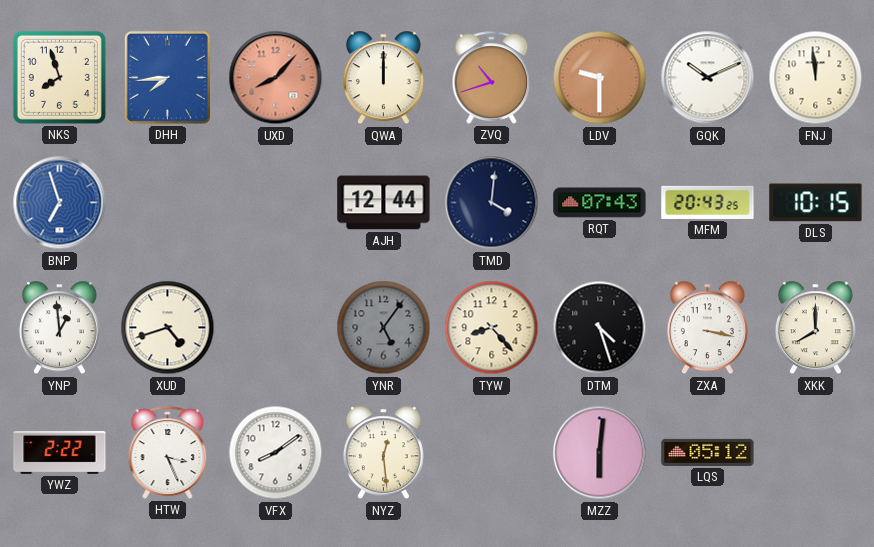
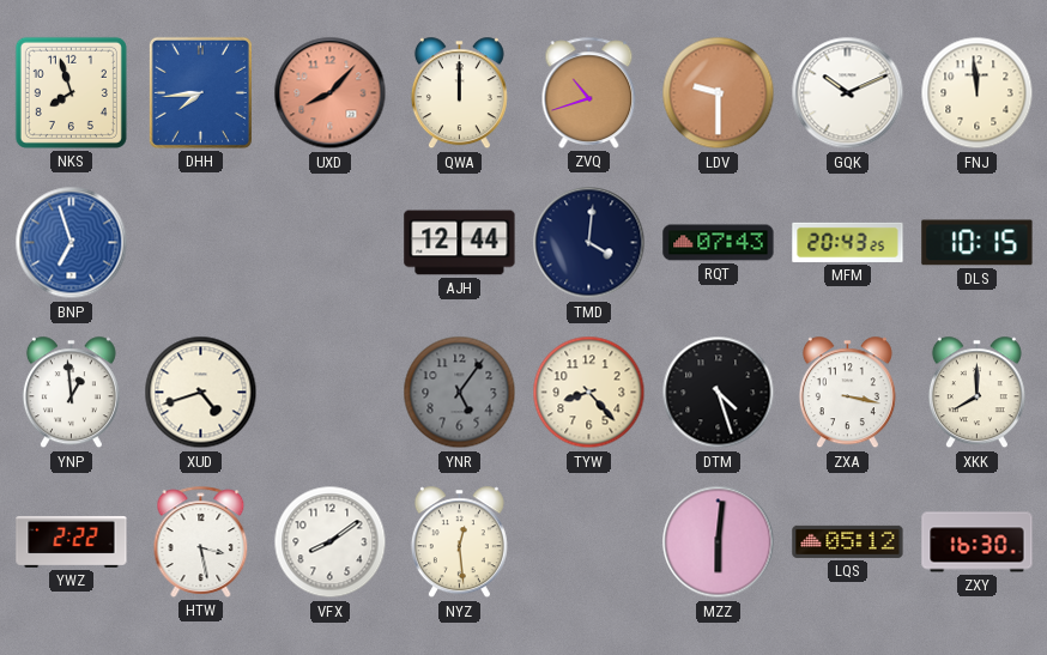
HTW: 3:26 -> 3:28
ZXY: none -> 16:30
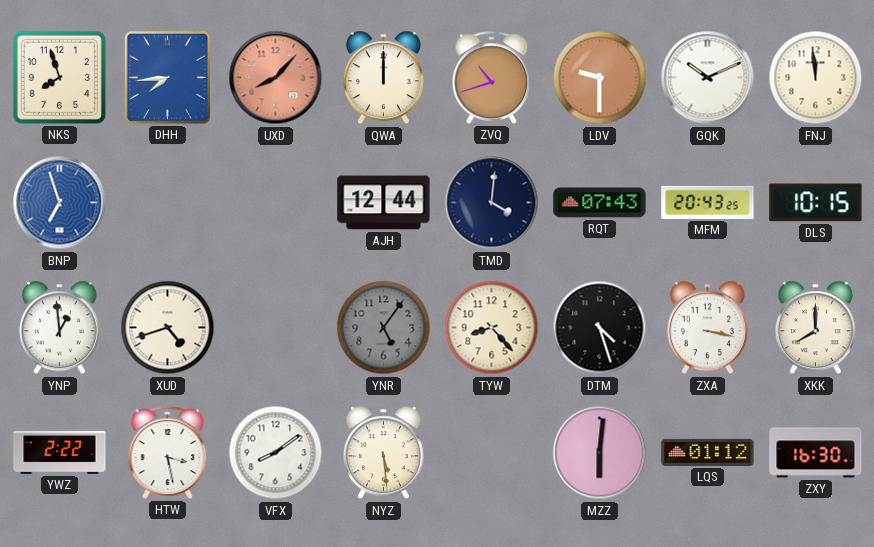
NYZ: 12:29 -> 5:29
LQS: 05:12 -> 01:12
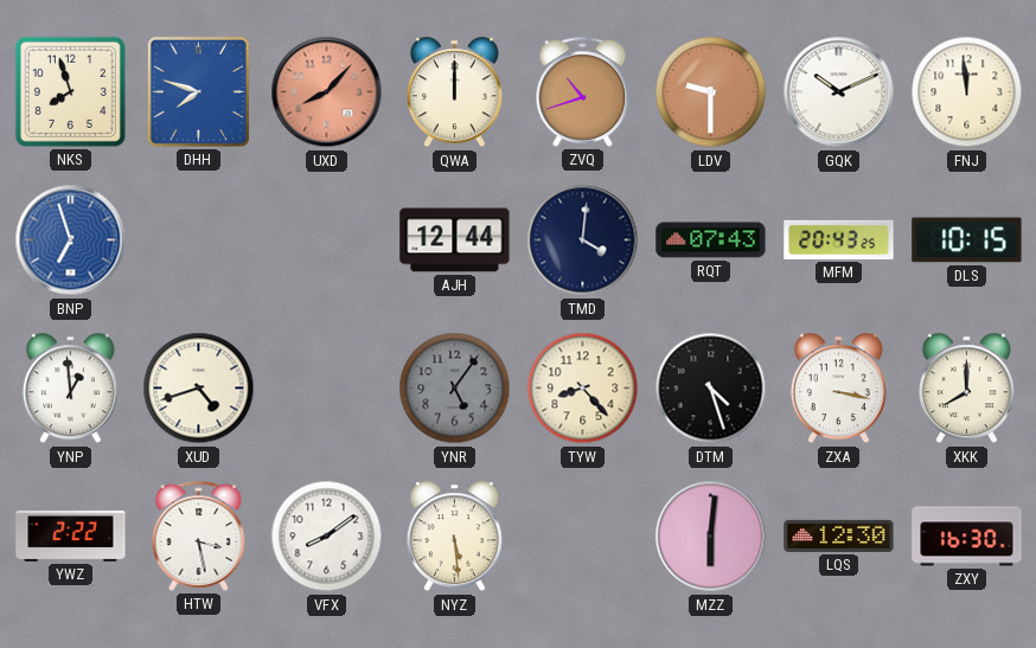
DHH: 7:44 -> 7:48
LQS: 01:12 -> 12:30
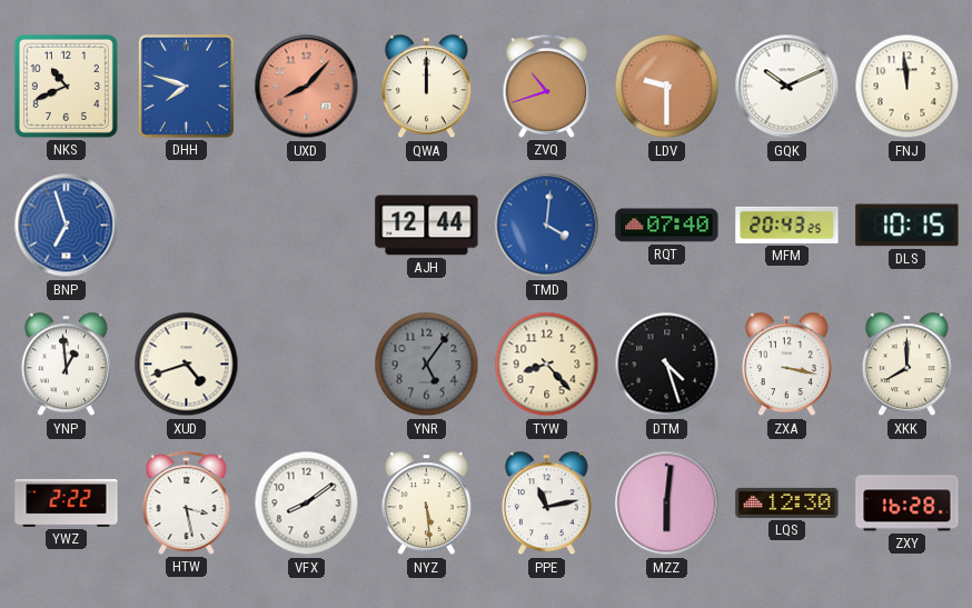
NKS: 7:57 -> 10:41
TMD dial: navy -> blue
RQT: 07:43 -> 07:40
PPE: none -> 11:13
ZXY: 16:30 -> 16:28
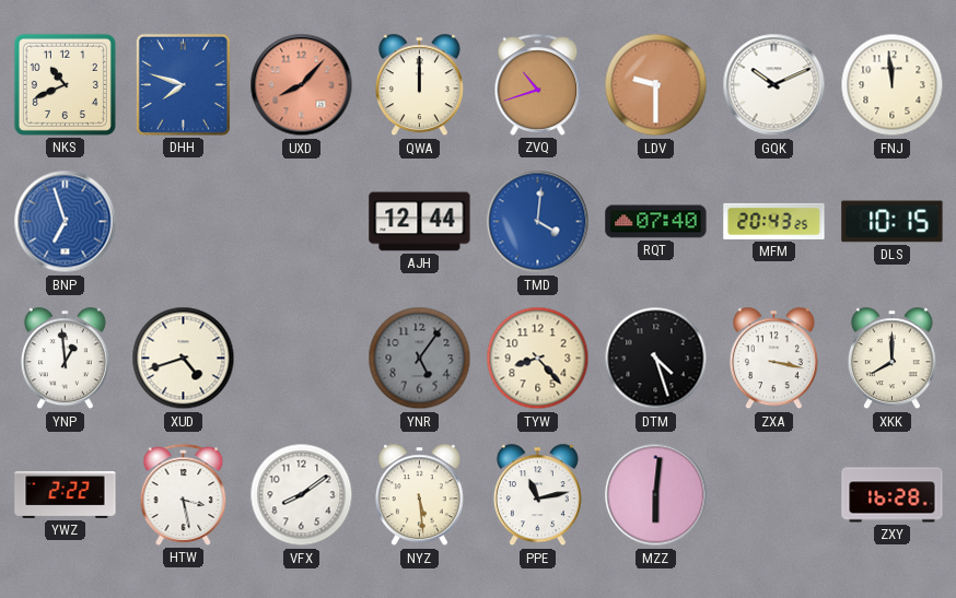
LQS: 12:30 -> none
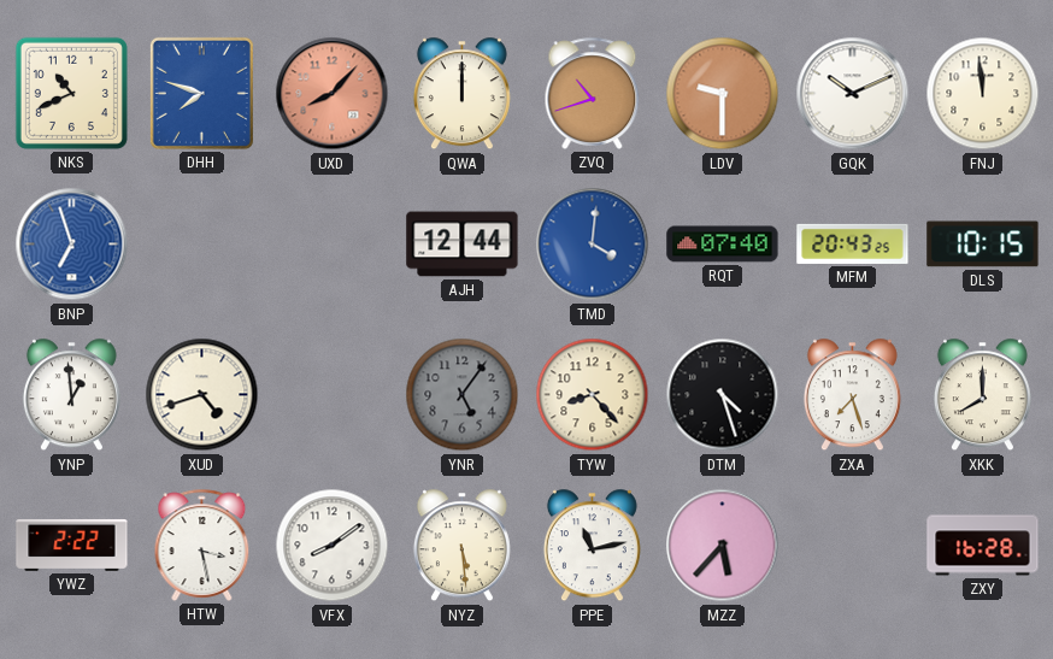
ZXA: 3:17 -> 7:27
MZZ: 6:01 -> 5:37
